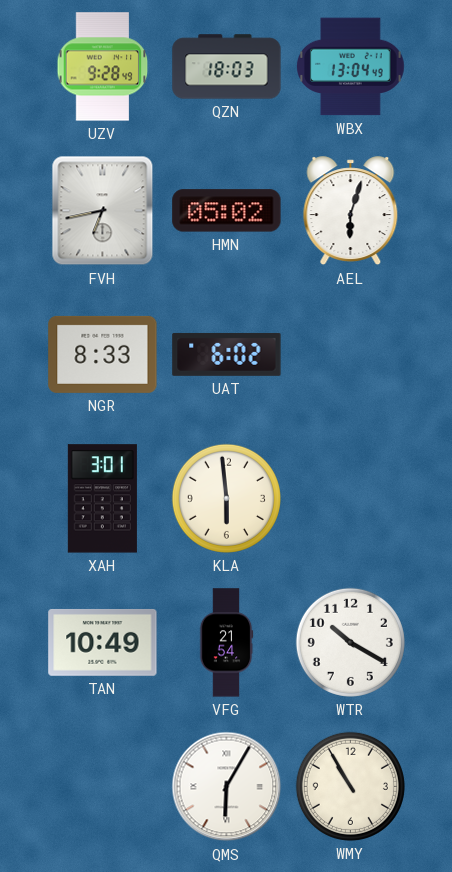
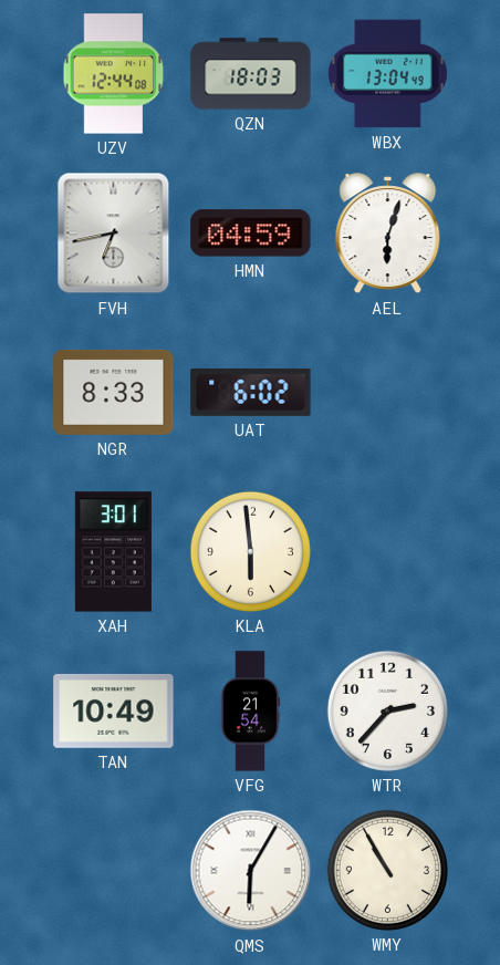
UZV: 9:28 -> 12:44
HMN: 05:02 -> 04:59
WTR: 10:20 -> 2:37
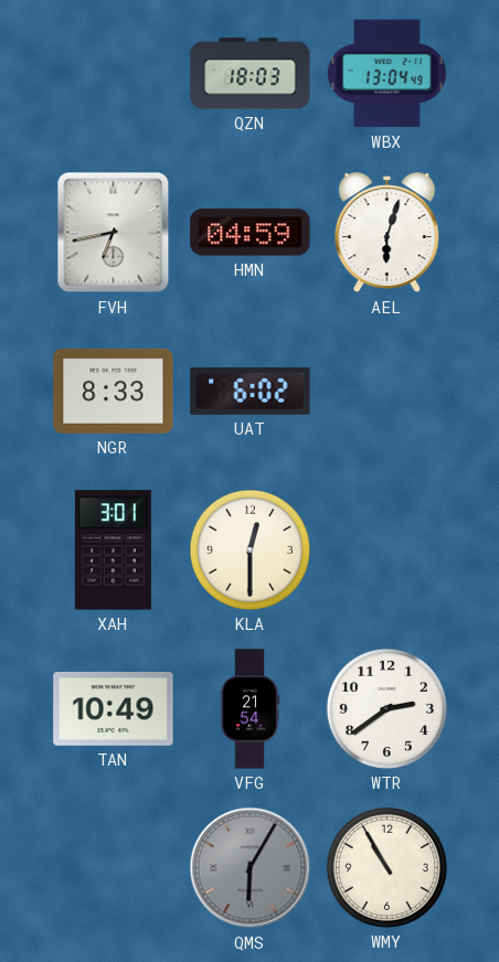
UZV: 12:44 -> none
KLA: 5:59 -> 12:30
WTR: 2:37 -> 2:39
QMS dial: white -> grey
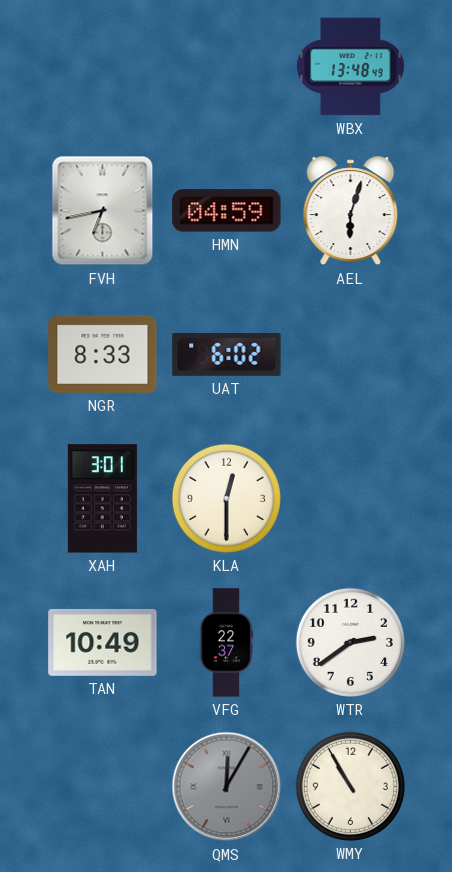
QZN: 18:03 -> none
WBX: 13:04 -> 13:48
VFG: 21:54 -> 22:37
QMS: 6:05 -> 12:05
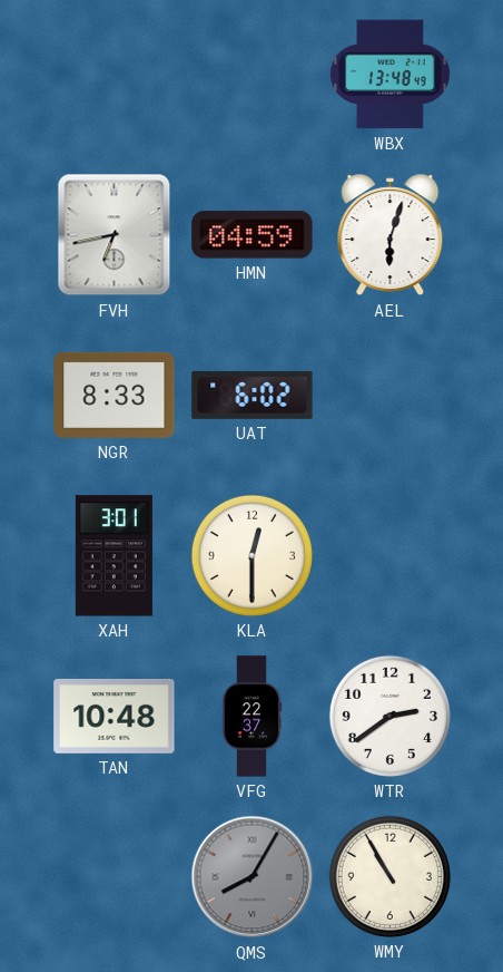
TAN: 10:49 -> 10:48
QMS: 12:05 -> 8:05
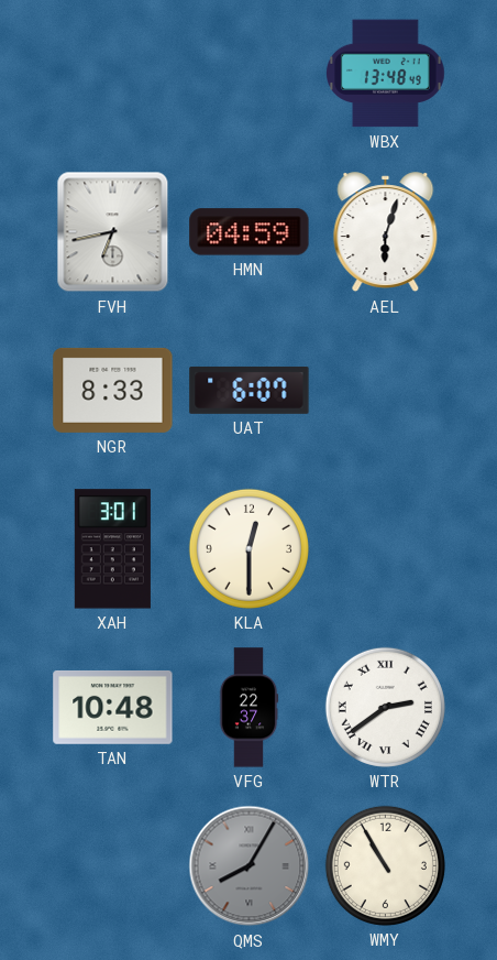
UAT: 6:02 -> 6:07
WTR numerals: Arabic -> Roman
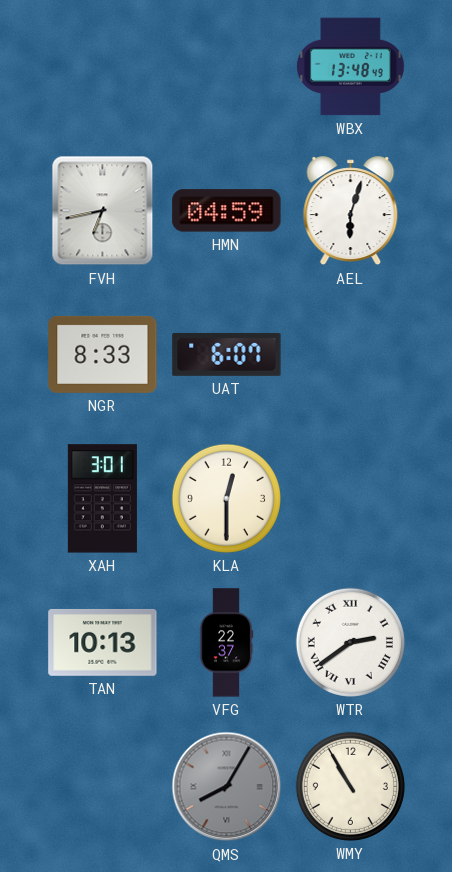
TAN: 10:48 -> 10:13
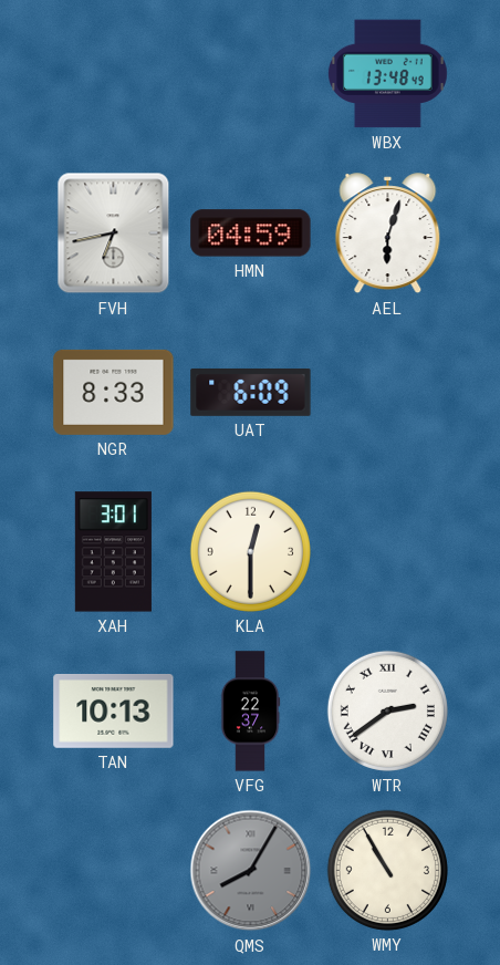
UAT: 6:07 -> 6:09
